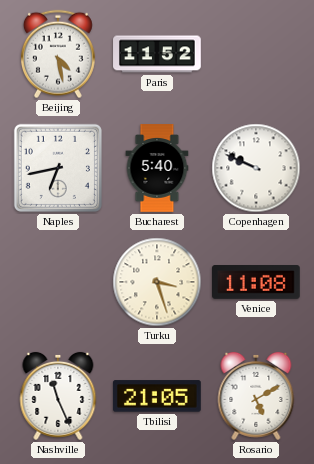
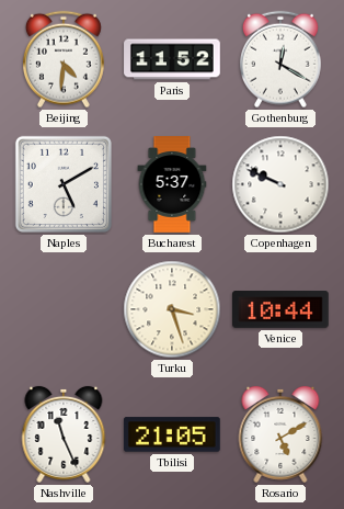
Beijing: 4:28 -> 4:31
Gothenburg: none -> 12:20
Naples: 6:43 -> 5:10
Bucharest: 5:40 -> 5:37
Venice: 11:08 -> 10:44
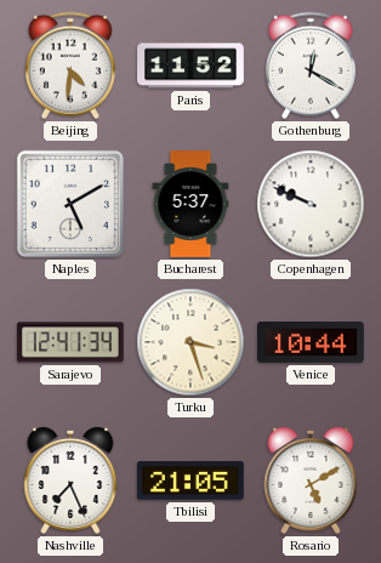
Sarajevo: none -> 12:41
Nashville: 11:26 -> 7:26
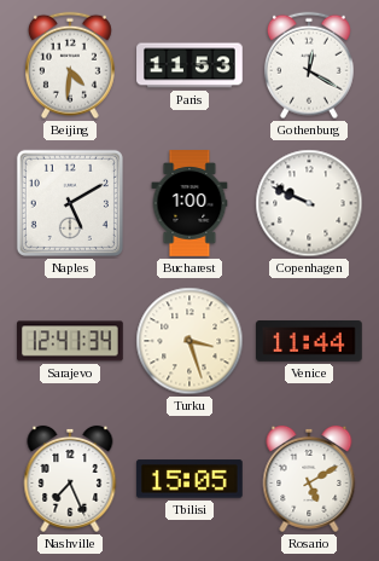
Paris: 11:52 -> 11:53
Bucharest: 5:37 -> 1:00
Venice: 10:44 -> 11:44
Tbilisi: 21:05 -> 15:05
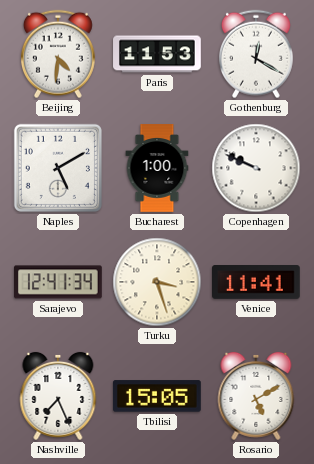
Venice: 11:44 -> 11:41
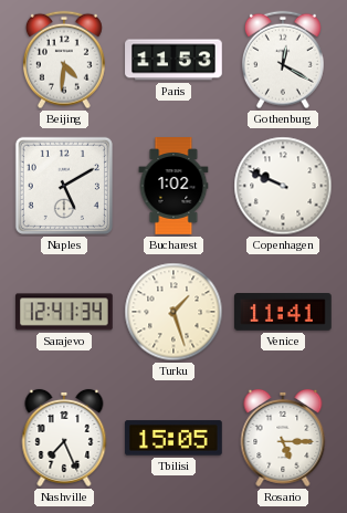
Bucharest: 1:00 -> 1:02
Turku: 3:27 -> 1:27
Rosario: 5:10 -> 5:15
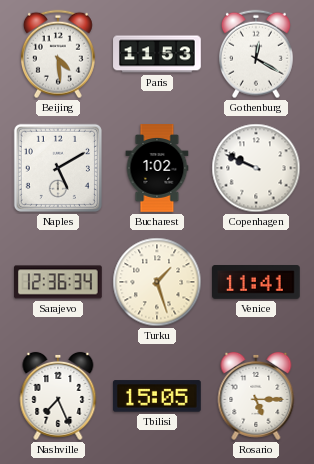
Beijing: 4:31 -> 4:29
Sarajevo: 12:41 -> 12:36
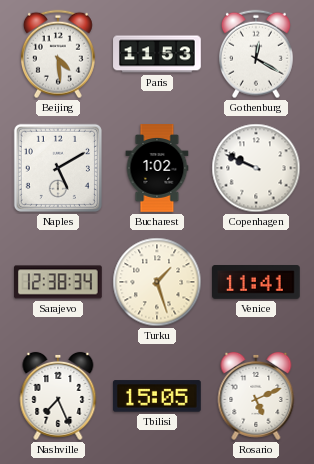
Sarajevo: 12:36 -> 12:38
Rosario: 5:15 -> 5:11
